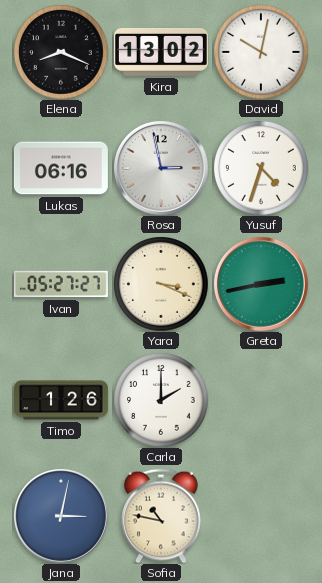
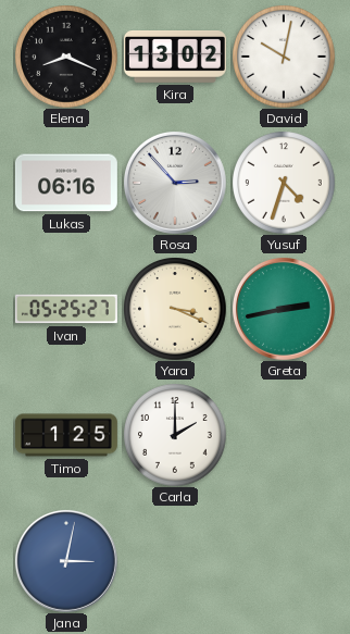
Rosa: 2:58 -> 2:53
Ivan: 05:27 -> 05:25
Timo: 1:26 -> 1:25
Sofia: 10:47 -> none
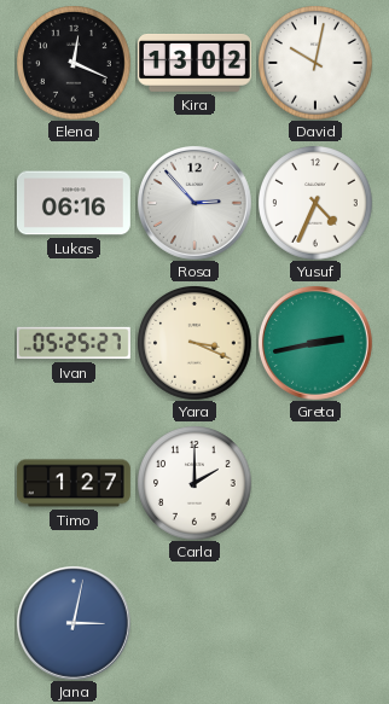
Elena: 8:19 -> 12:19
Yusuf: 4:33 -> 4:34
Timo: 1:25 -> 1:27
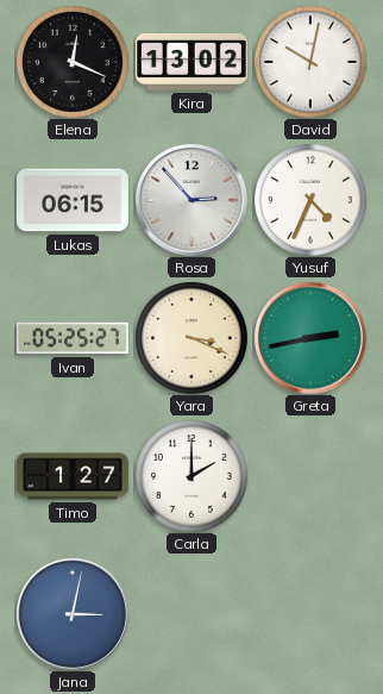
Lukas: 06:16 -> 06:15
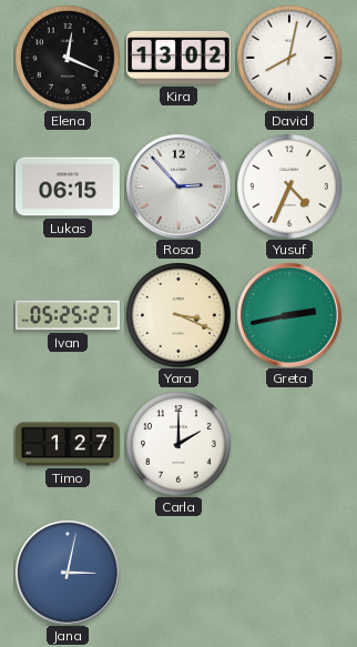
David: 10:02 -> 8:02
